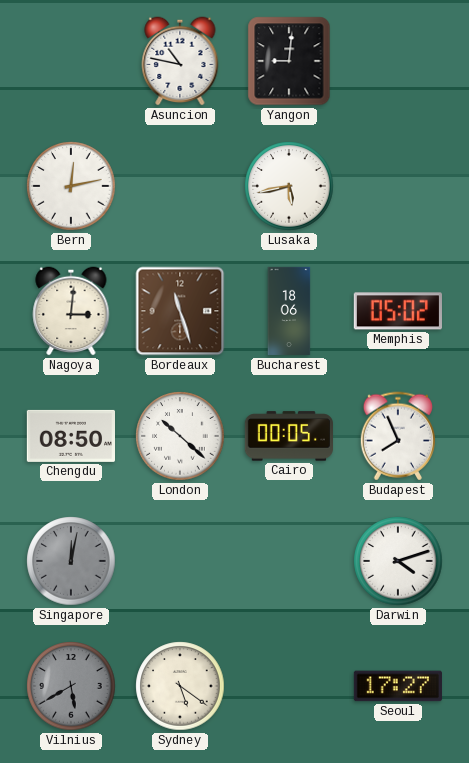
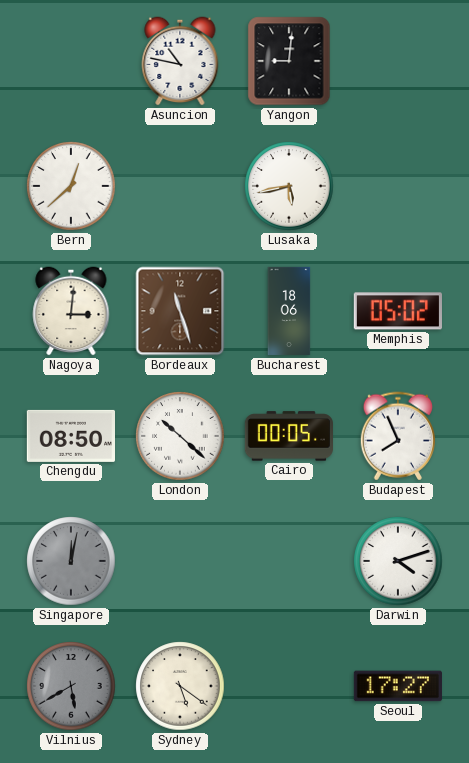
Bern: 12:13 -> 12:38
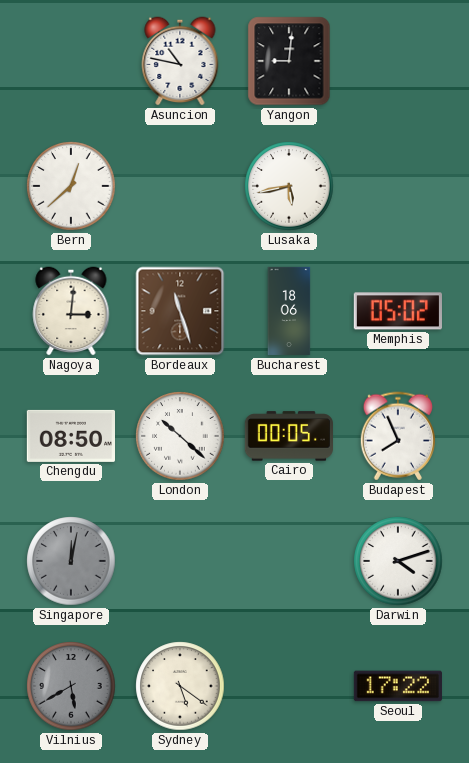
Seoul: 17:27 -> 17:22
